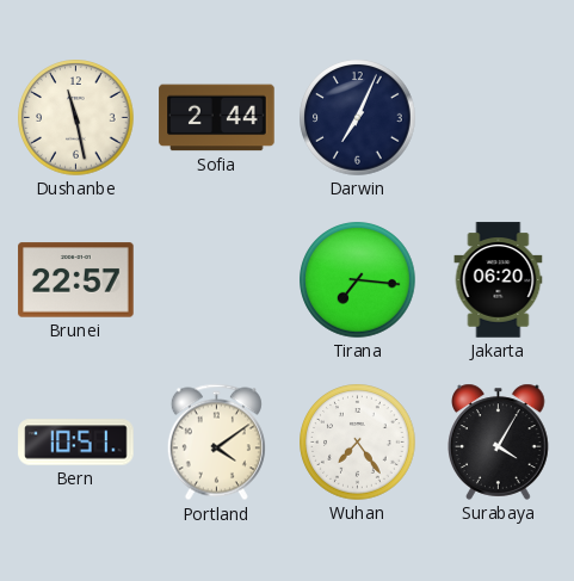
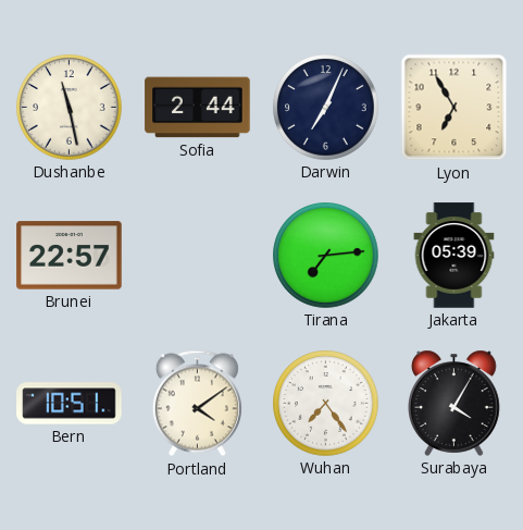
Lyon: none -> 6:55
Tirana: 7:16 -> 7:14
Jakarta: 06:20 -> 05:39
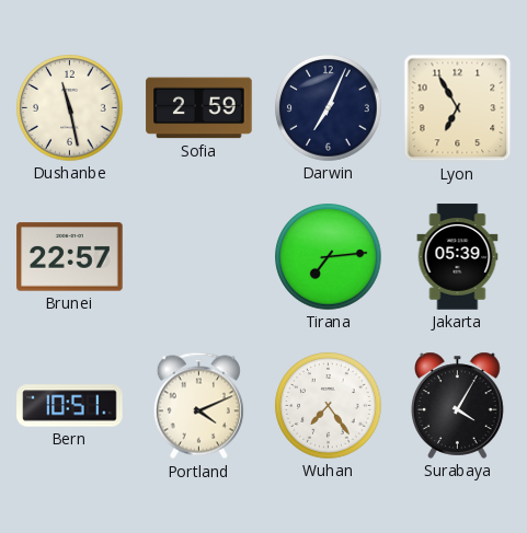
Sofia: 2:44 -> 2:59
Portland: 4:09 -> 4:11
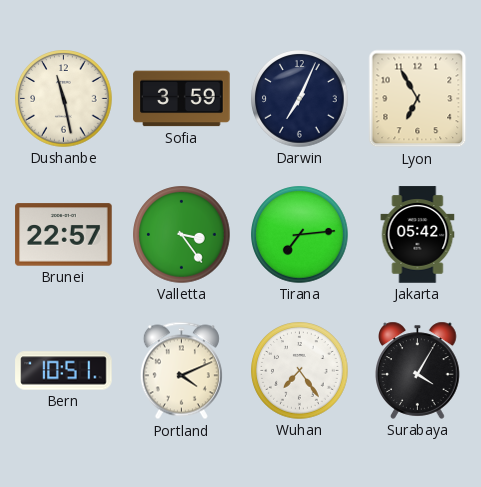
Sofia: 2:59 -> 3:59
Valletta: none -> 3:24
Jakarta: 05:39 -> 05:42
